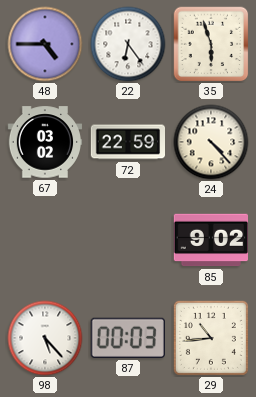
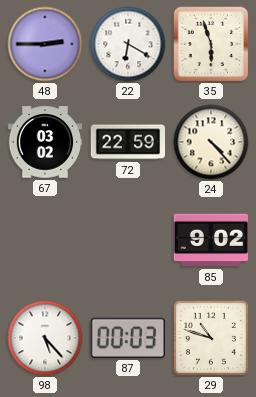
48: 4:45 -> 2:45
22: 6:24 -> 6:20
29: 10:44 -> 10:48
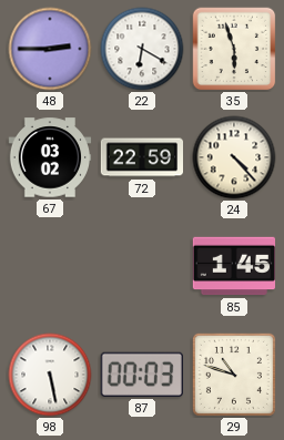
85: 9:02 -> 1:45
98: 5:23 -> 5:28
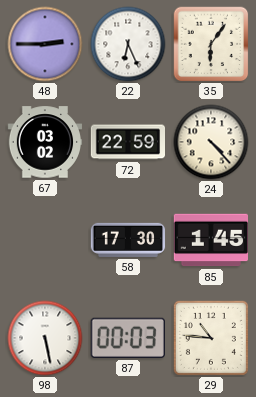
22: 6:20 -> 6:26
35: 5:57 -> 6:06
58: none -> 17:30
29: 10:48 -> 10:46
